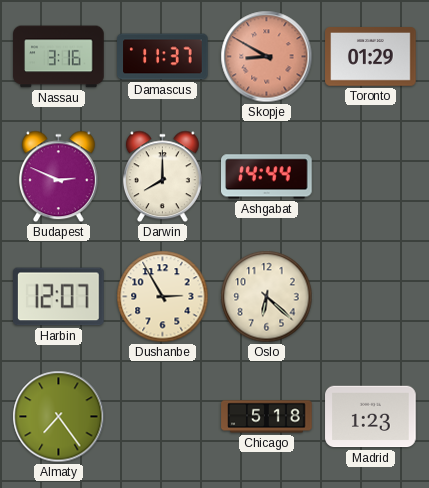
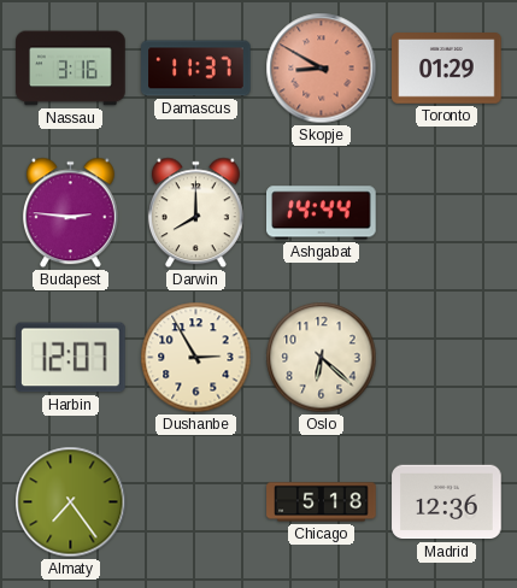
Budapest: 2:49 -> 2:46
Madrid: 1:23 -> 12:36
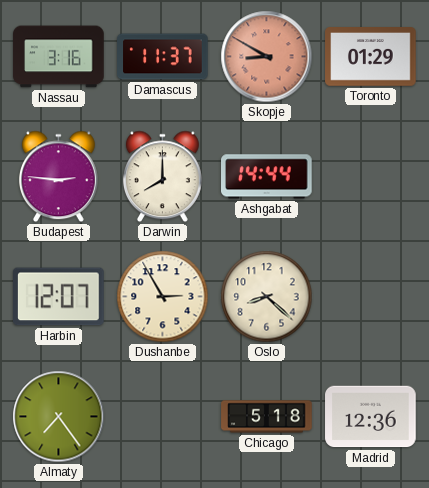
Oslo: 6:22 -> 8:22
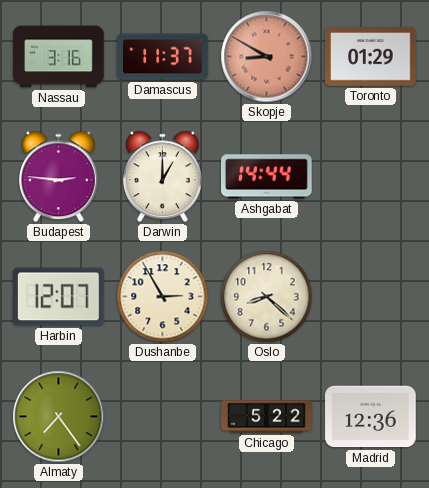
Darwin: 8:00 -> 1:00
Chicago: 5:18 -> 5:22
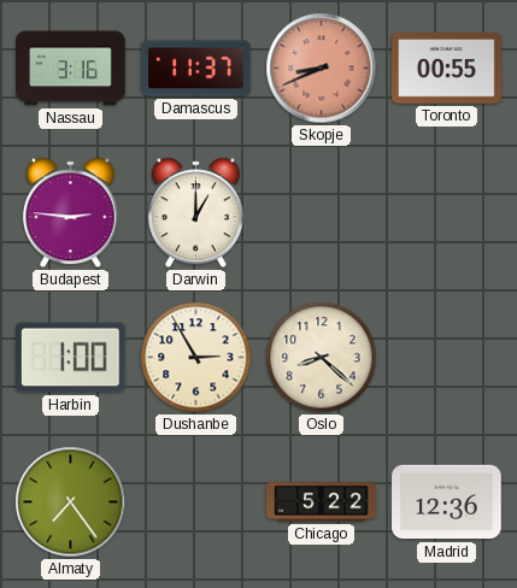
Skopje: 8:50 -> 8:41
Toronto: 01:29 -> 00:55
Ashgabat: 14:44 -> none
Harbin: 12:07 -> 1:00
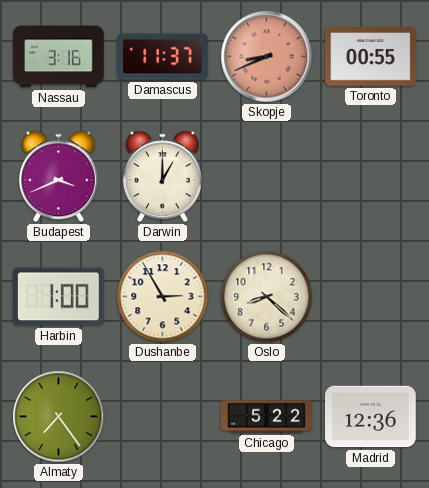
Budapest: 2:46 -> 3:41
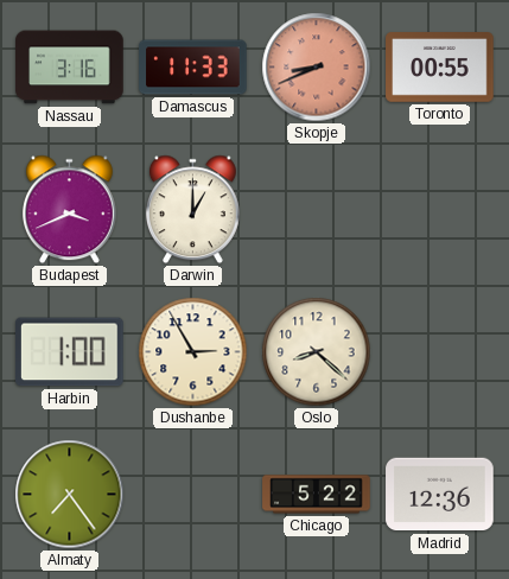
Damascus: 11:37 -> 11:33
